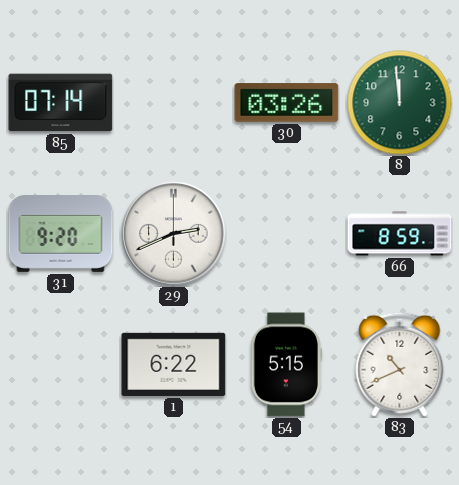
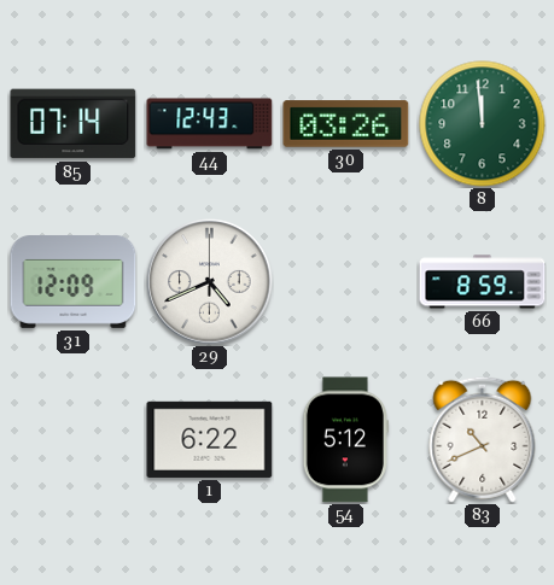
44: none -> 12:43
31: 9:20 -> 12:09
29: 2:41 -> 4:41
54: 5:15 -> 5:12
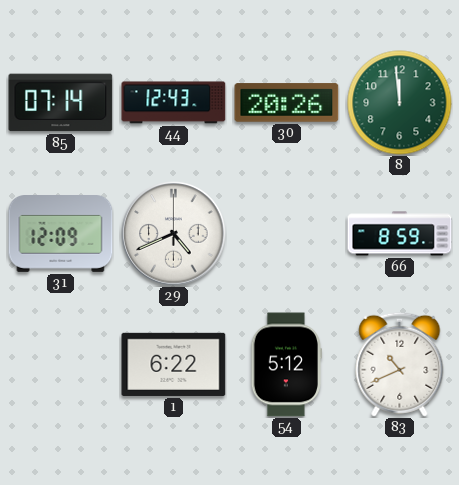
30: 03:26 -> 20:26
